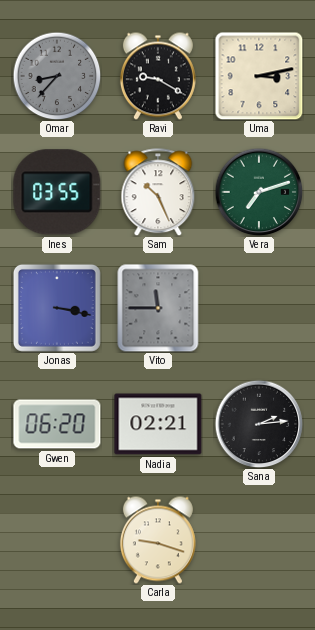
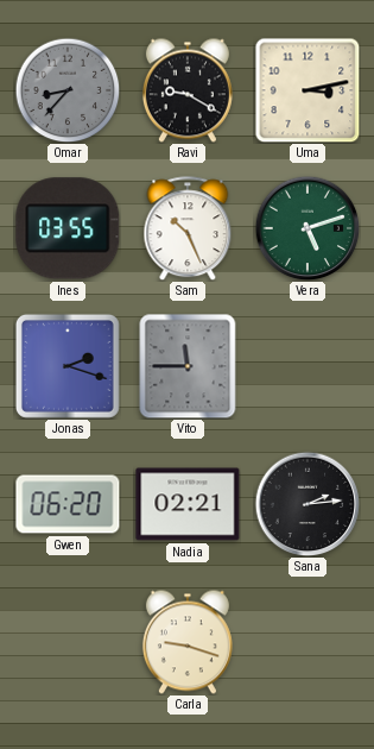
Vera: 7:12 -> 5:12
Jonas: 3:17 -> 2:18
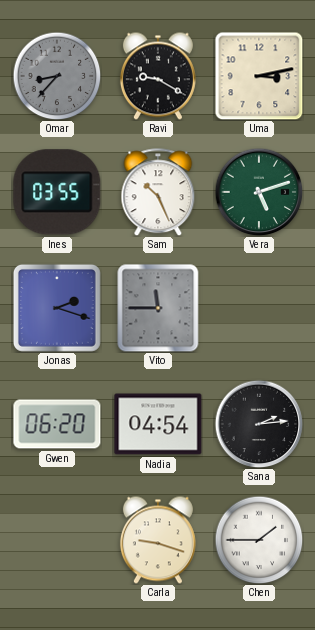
Nadia: 02:21 -> 04:54
Chen: none -> 1:45
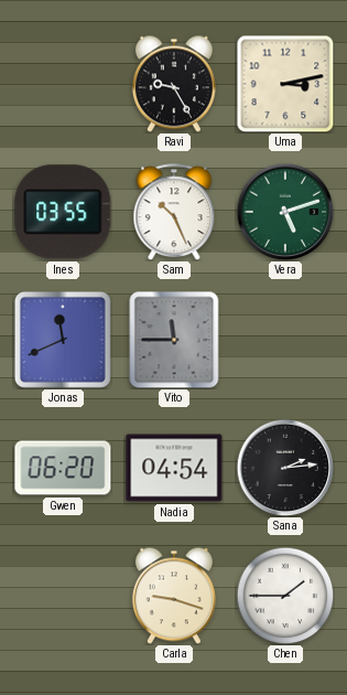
Omar: 8:37 -> none
Ravi: 9:20 -> 9:25
Jonas: 2:18 -> 11:41
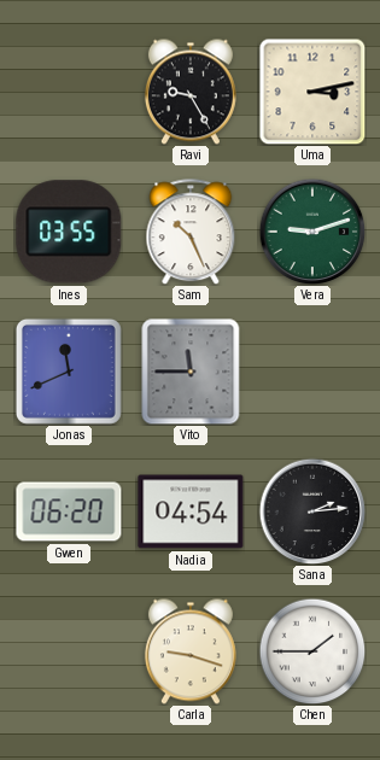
Vera: 5:12 -> 9:12
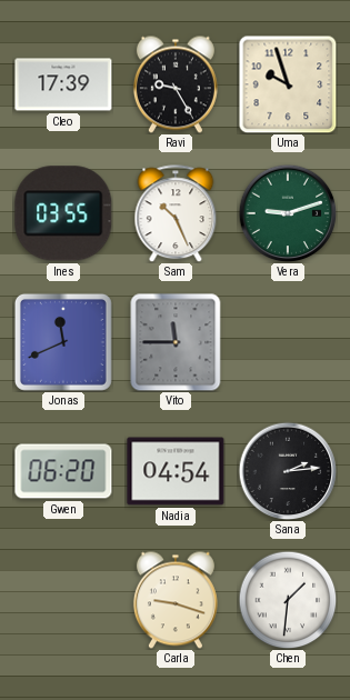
Cleo: none -> 17:39
Uma: 3:13 -> 9:57
Chen: 1:45 -> 1:31
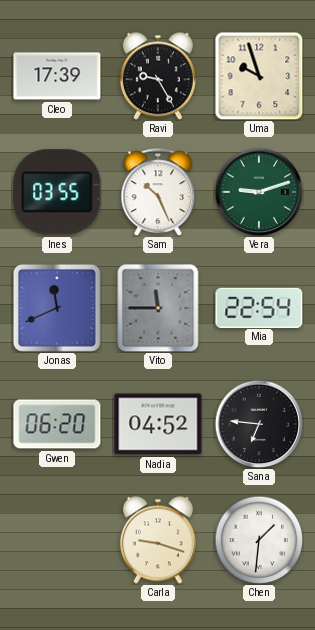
Mia: none -> 22:54
Nadia: 04:54 -> 04:52
Sana: 2:14 -> 6:46
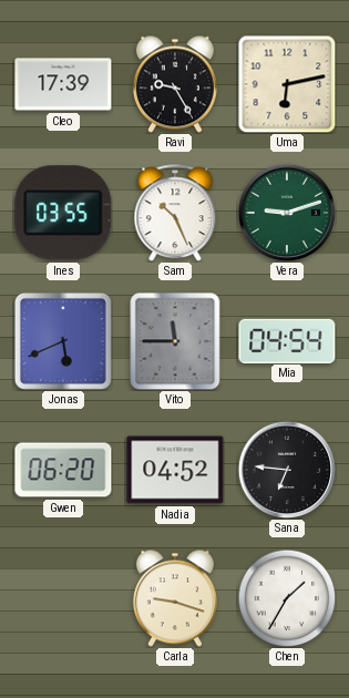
Uma: 9:57 -> 6:13
Jonas: 11:41 -> 5:41
Mia: 22:54 -> 04:54
Chen: 1:31 -> 1:35
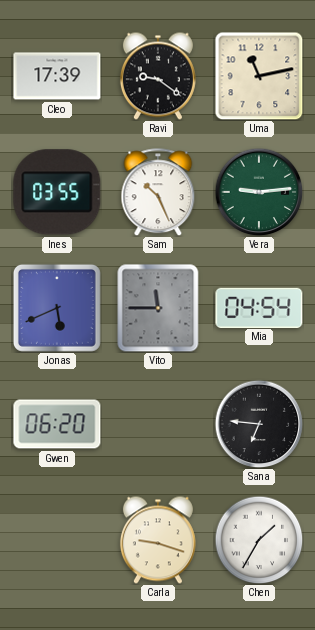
Ravi: 9:25 -> 9:21
Uma: 6:13 -> 11:13
Vera: 9:12 -> 9:14
Nadia: 04:52 -> none
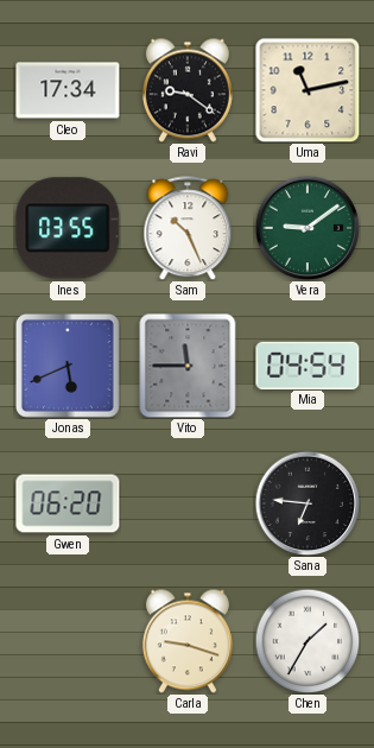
Cleo: 17:39 -> 17:34
Vera: 9:14 -> 9:09
